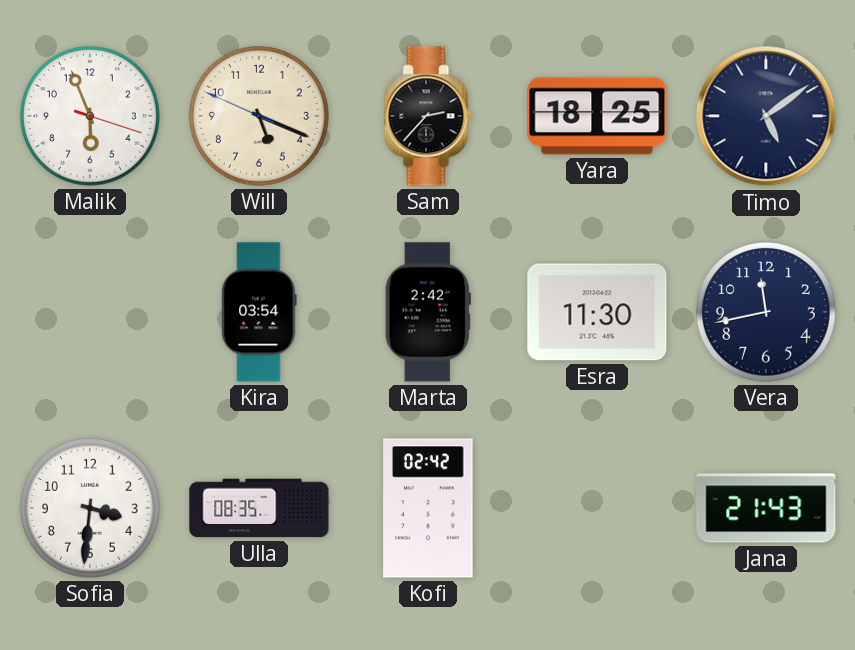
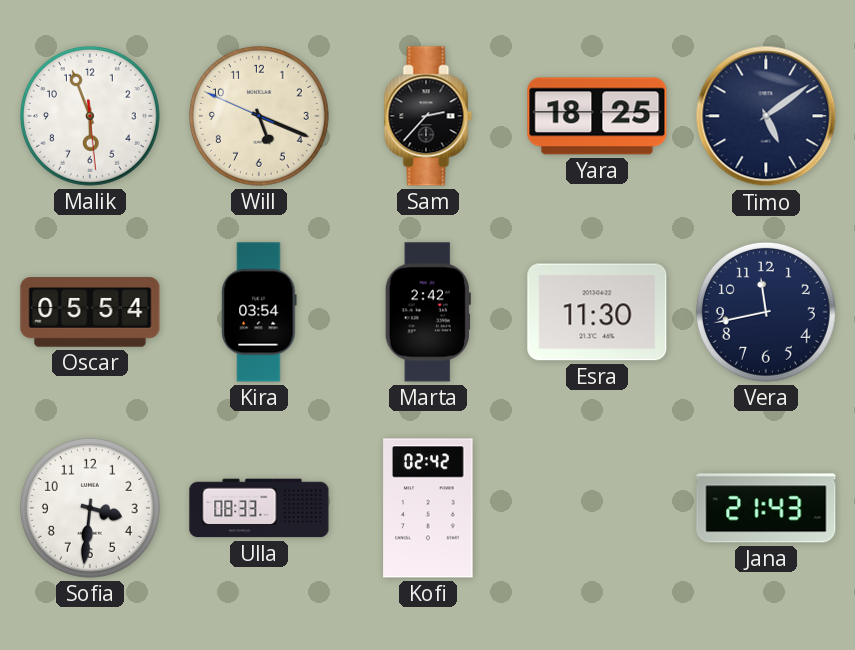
Malik: 5:56:18 -> 5:56:29
Oscar: none -> 05:54
Ulla: 08:35 -> 08:33
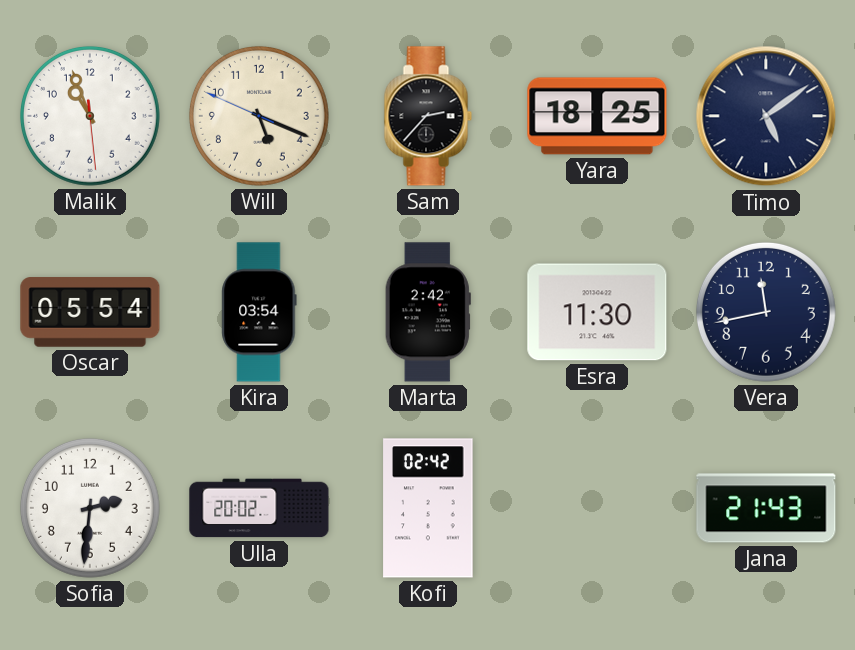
Malik: 5:56 -> 10:56
Sofia: 3:31 -> 2:31
Ulla: 08:33 -> 20:02
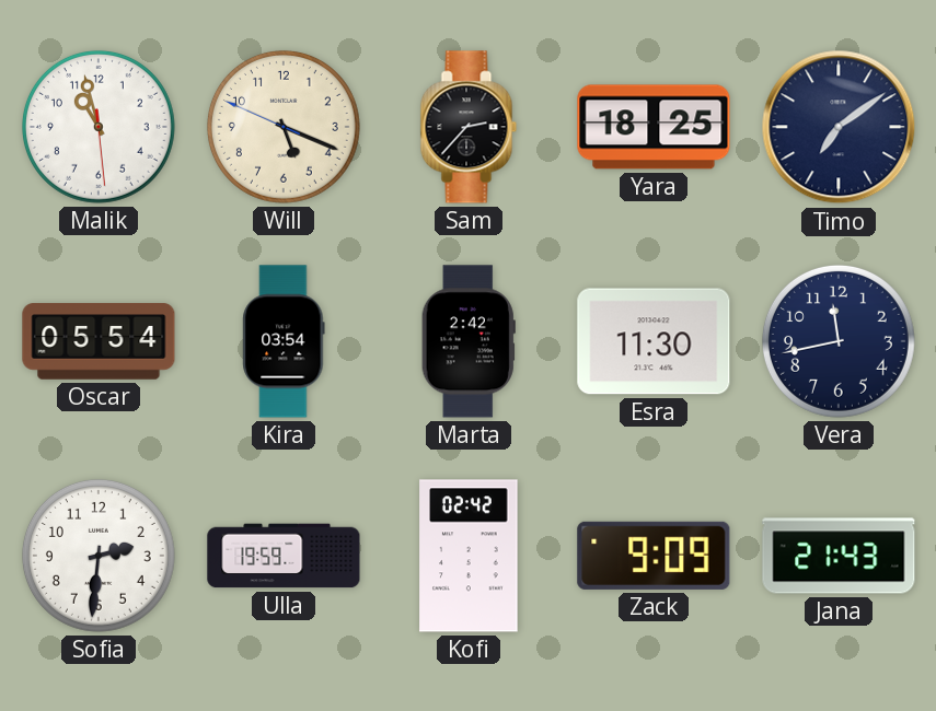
Malik: 10:56 -> 10:57
Timo: 5:09 -> 7:09
Ulla: 20:02 -> 19:59
Zack: none -> 9:09
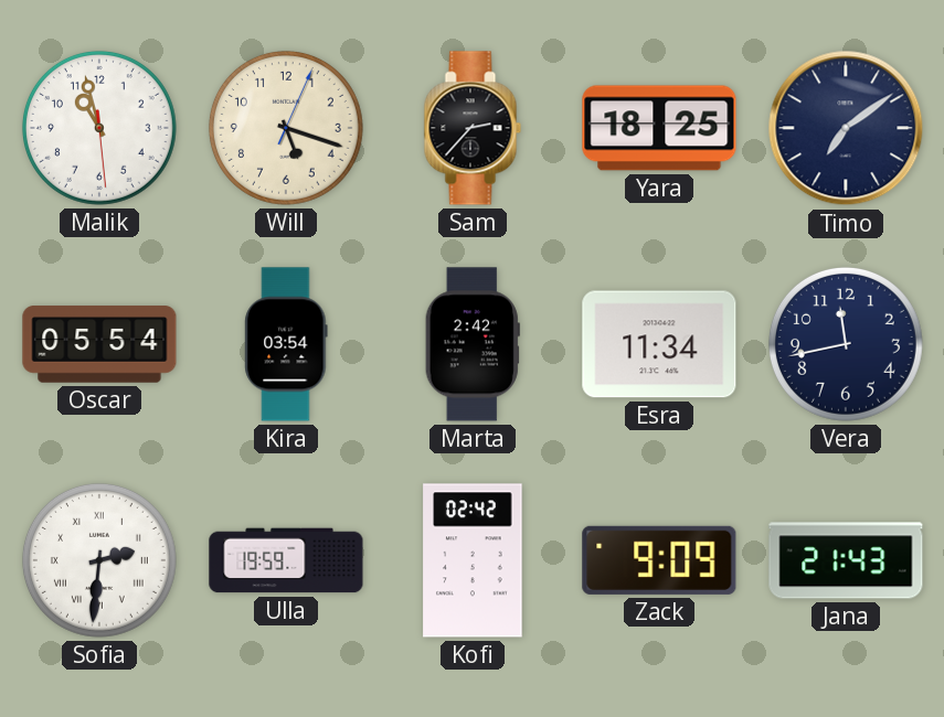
Will: 5:18:49 -> 5:18:04
Esra: 11:30 -> 11:34
Sofia numerals: Arabic -> Roman
